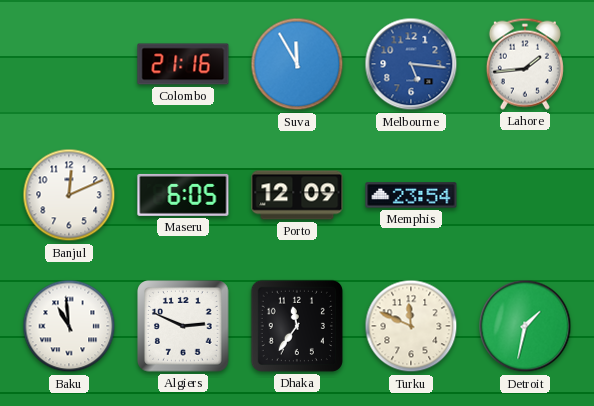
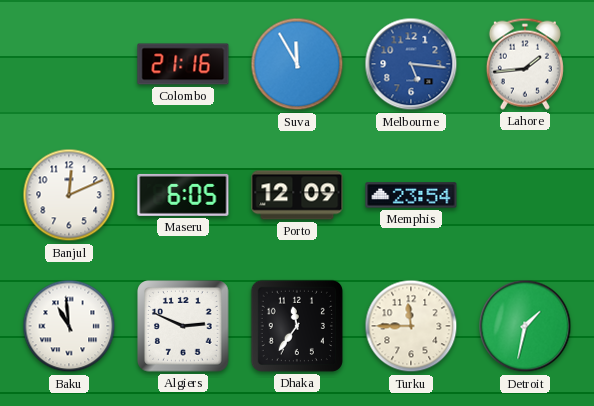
Turku: 11:49 -> 11:45
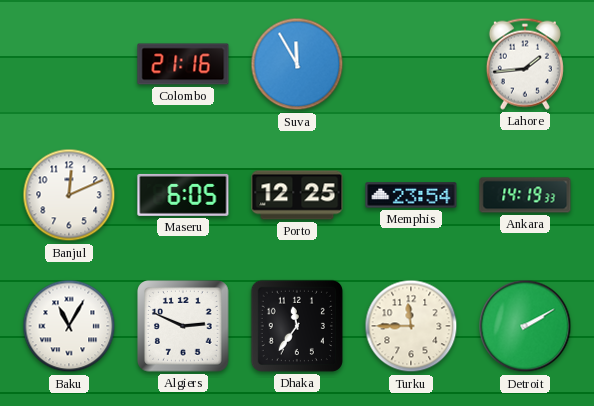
Melbourne: 5:16 -> none
Porto: 12:09 -> 12:25
Ankara: none -> 14:19
Baku: 10:59 -> 11:05
Detroit: 1:32 -> 2:10
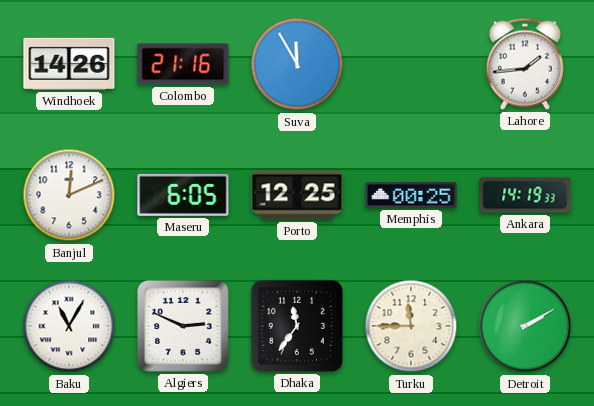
Windhoek: none -> 14:26
Memphis: 23:54 -> 00:25
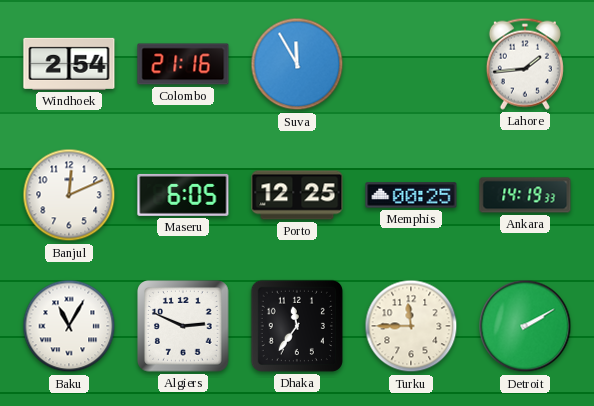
Windhoek: 14:26 -> 2:54
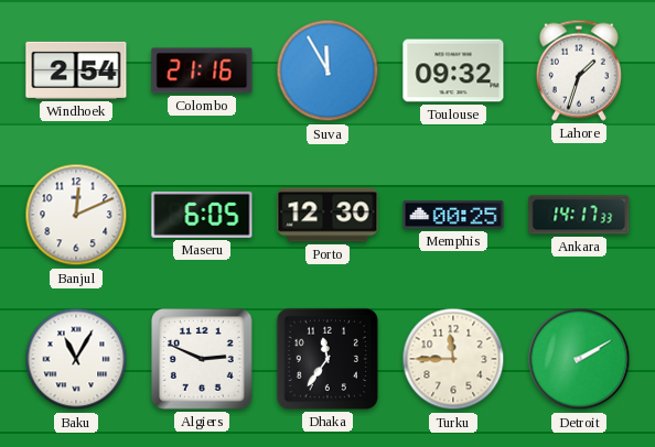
Toulouse: none -> 09:32
Lahore: 1:44 -> 1:33
Porto: 12:25 -> 12:30
Ankara: 14:19 -> 14:17
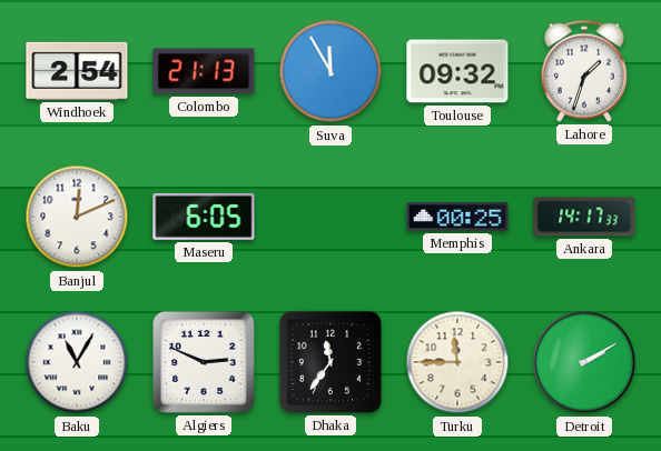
Colombo: 21:16 -> 21:13
Porto: 12:30 -> none
